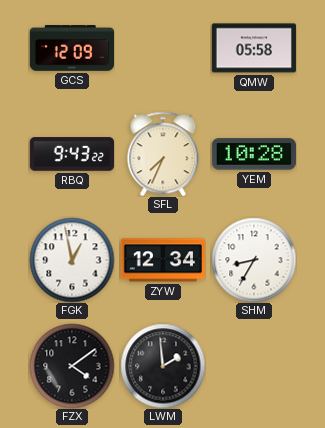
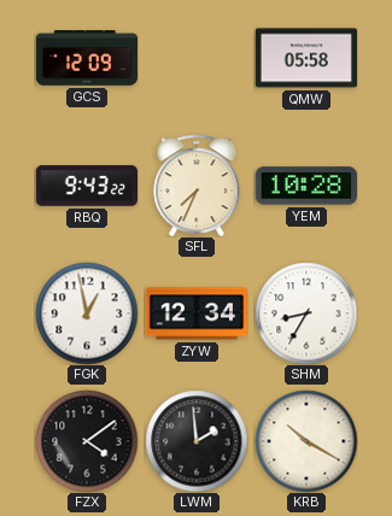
KRB: none -> 10:20
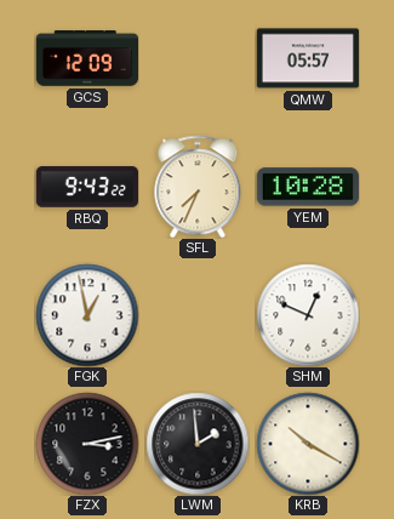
QMW: 05:58 -> 05:57
ZYW: 12:34 -> none
SHM: 8:35 -> 12:49
FZX: 4:09 -> 3:13
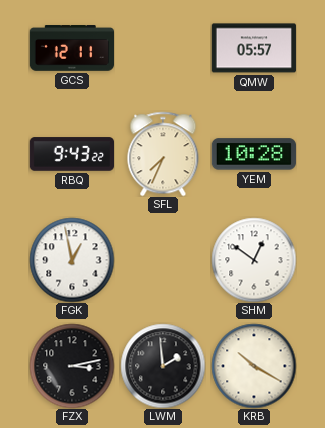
GCS: 12:09 -> 12:11
SHM: 12:49 -> 12:51
